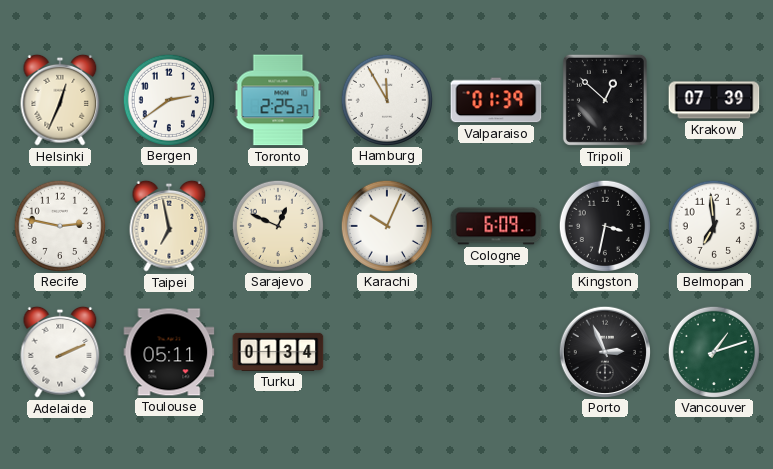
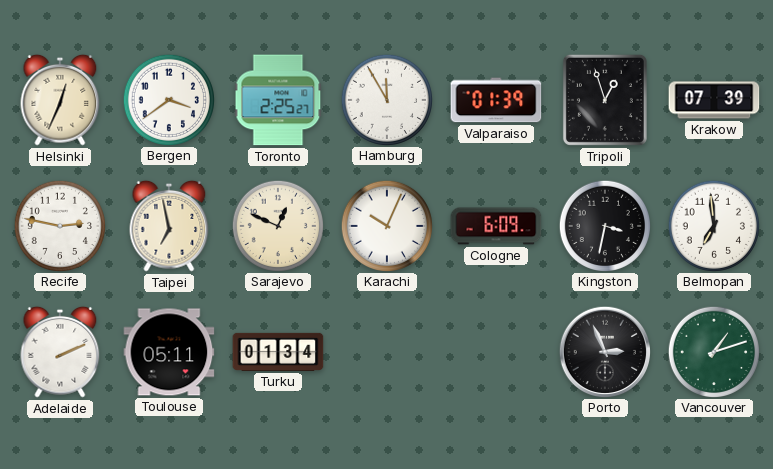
Bergen: 2:39 -> 3:39
Tripoli: 12:52 -> 12:57
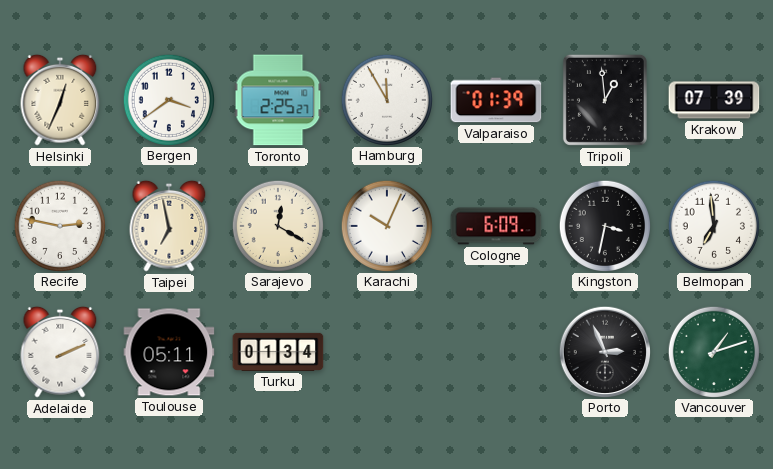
Tripoli: 12:57 -> 12:59
Sarajevo: 12:49 -> 12:20
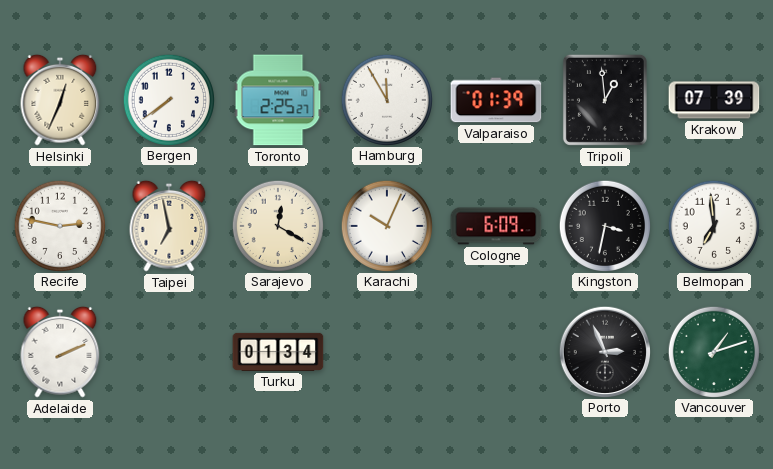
Bergen: 3:39 -> 7:39
Toulouse: 05:11 -> none
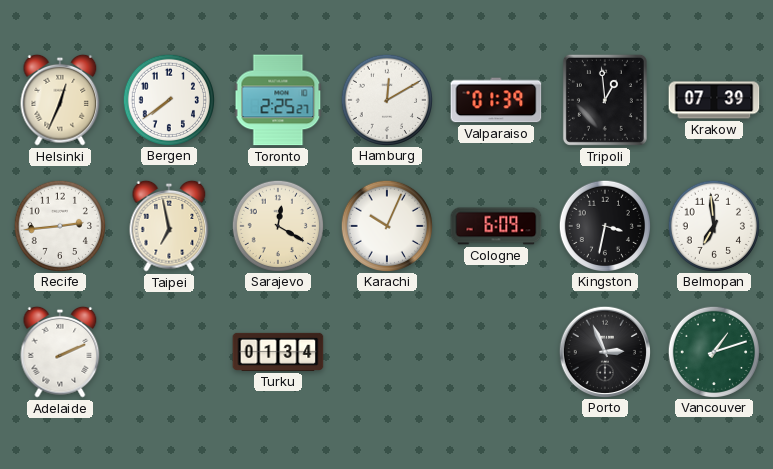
Hamburg: 11:55 -> 12:10
Recife: 2:47 -> 2:44
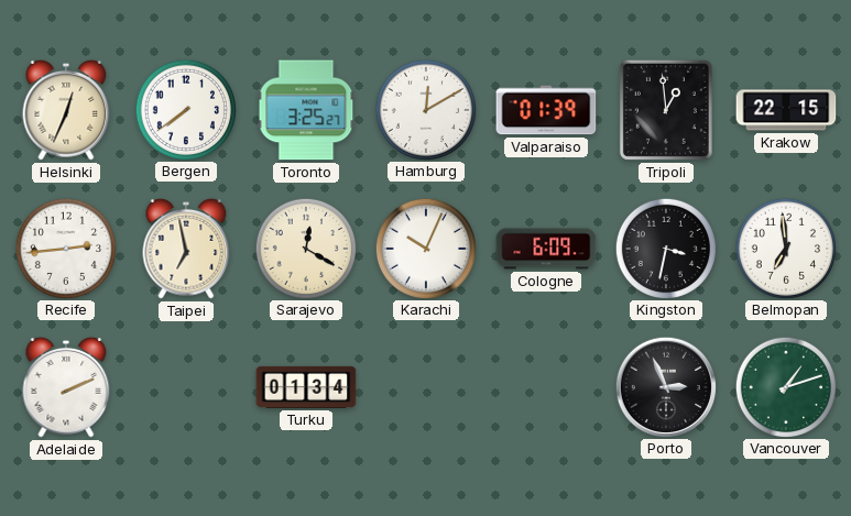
Toronto: 2:25 -> 3:25
Krakow: 07:39 -> 22:15
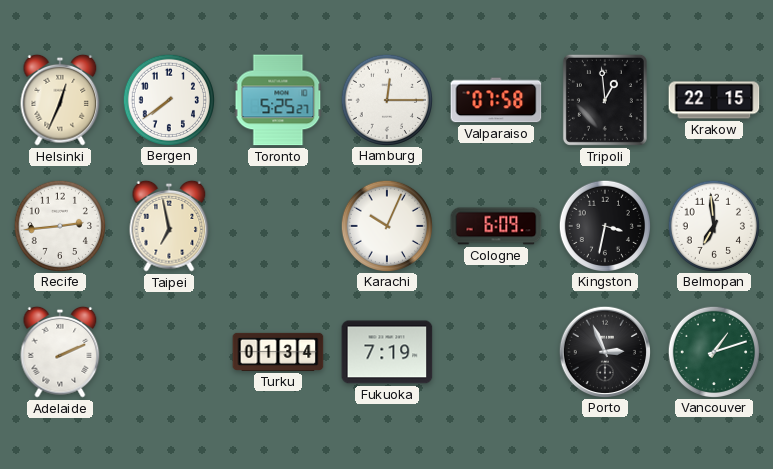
Toronto: 3:25 -> 5:25
Hamburg: 12:10 -> 12:15
Valparaiso: 01:39 -> 07:58
Sarajevo: 12:20 -> none
Fukuoka: none -> 7:19
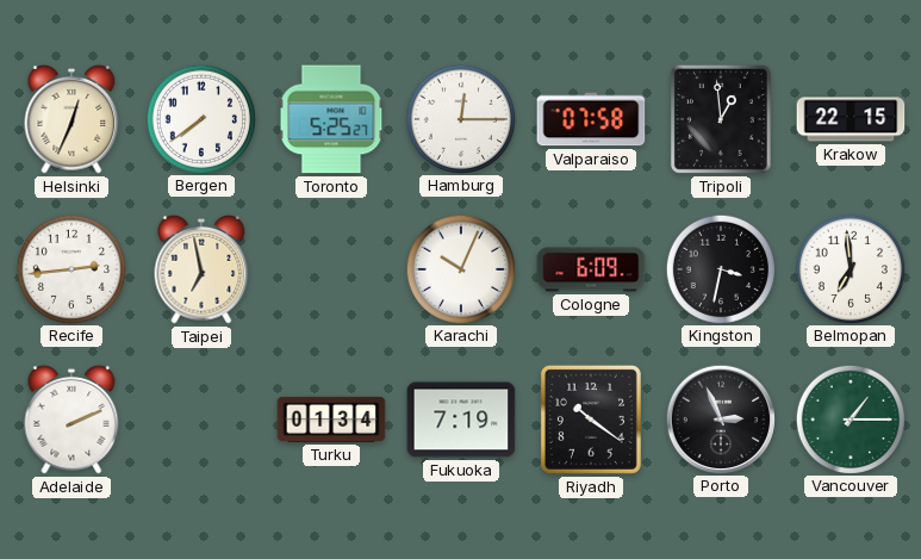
Riyadh: none -> 10:21
Vancouver: 1:12 -> 1:15
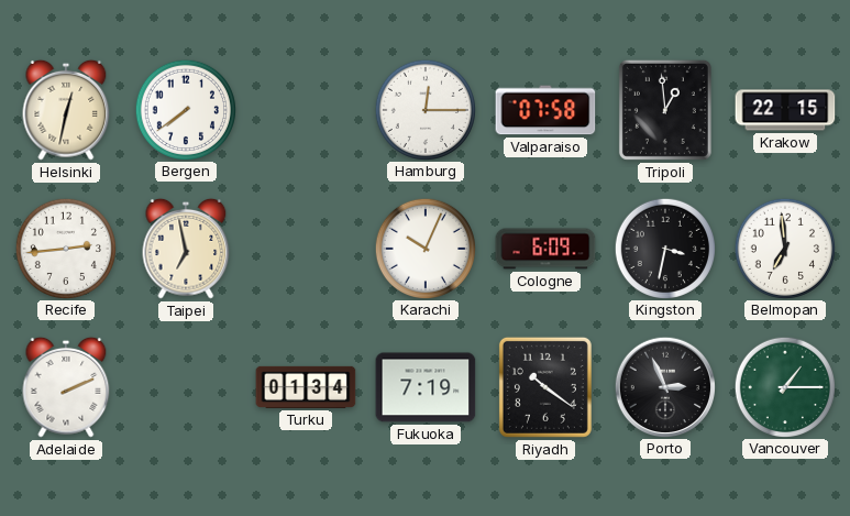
Helsinki: 12:34 -> 12:32
Toronto: 5:25 -> none
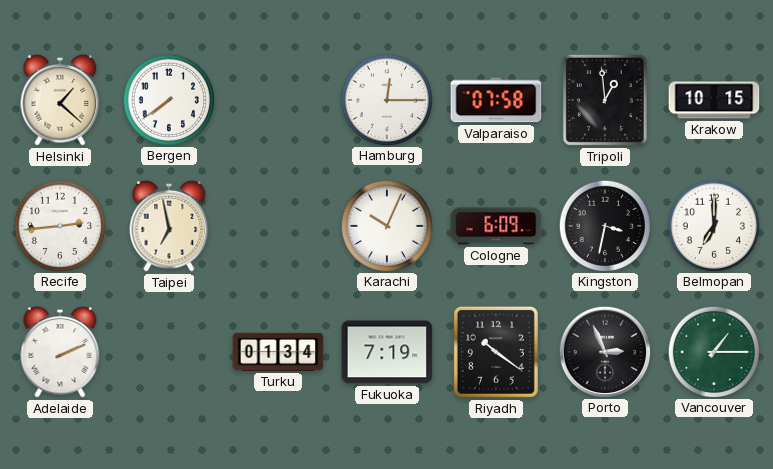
Helsinki: 12:32 -> 1:22
Krakow: 22:15 -> 10:15
Belmopan: 6:59 -> 7:00
